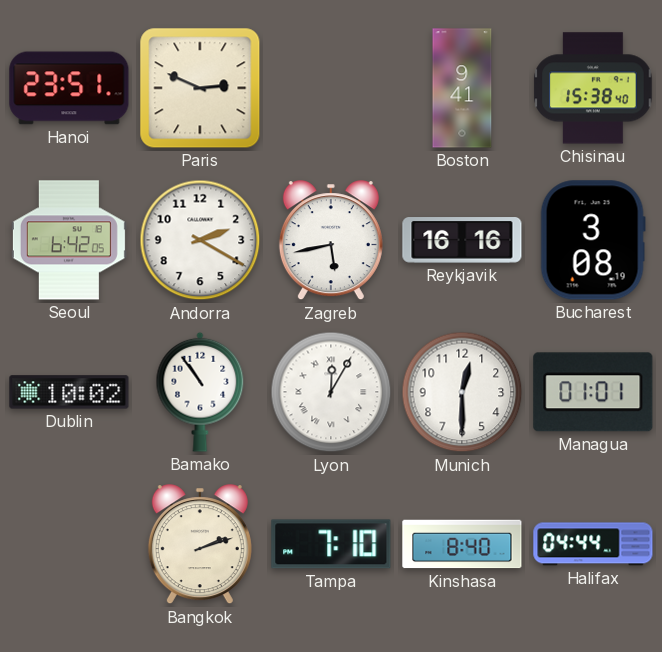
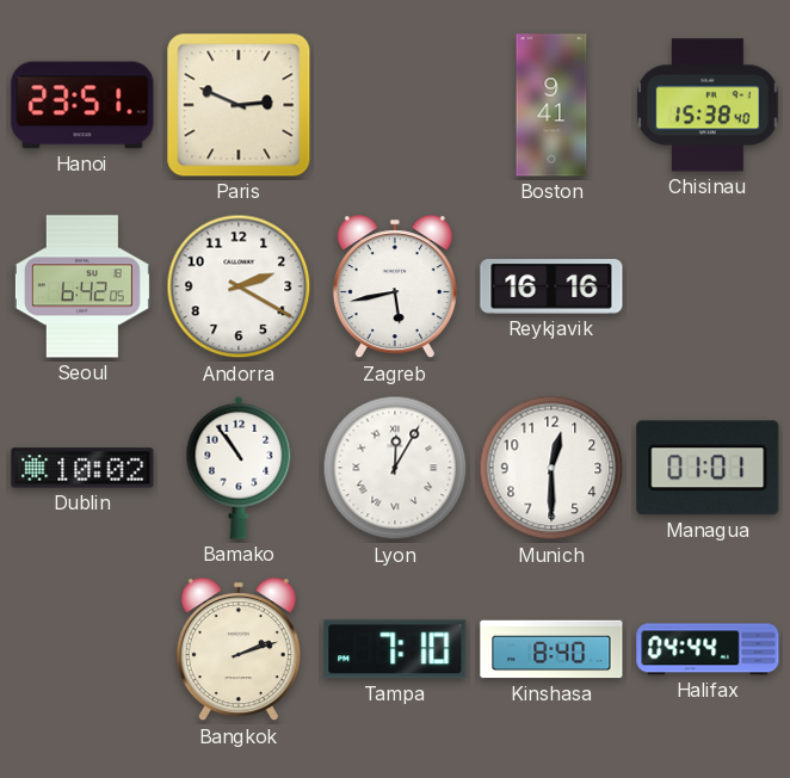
Bucharest: 3:08 -> none
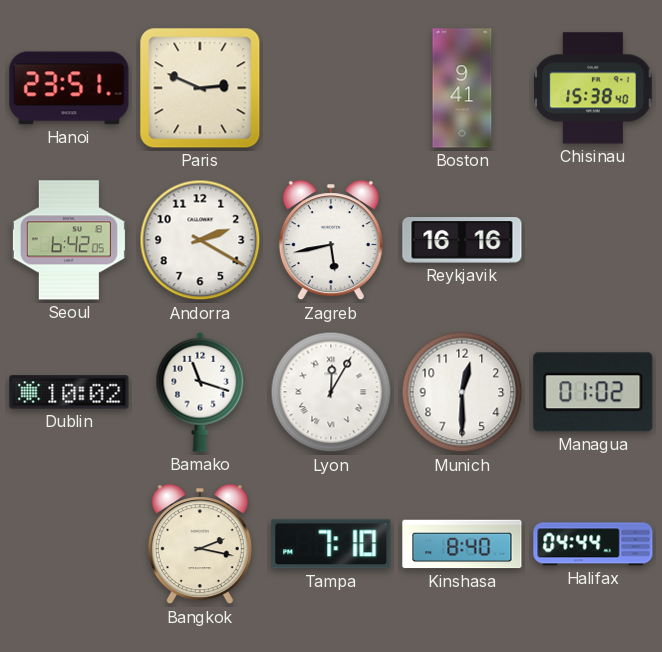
Bamako: 10:54 -> 11:18
Managua: 01:01 -> 01:02
Bangkok: 2:12 -> 2:17
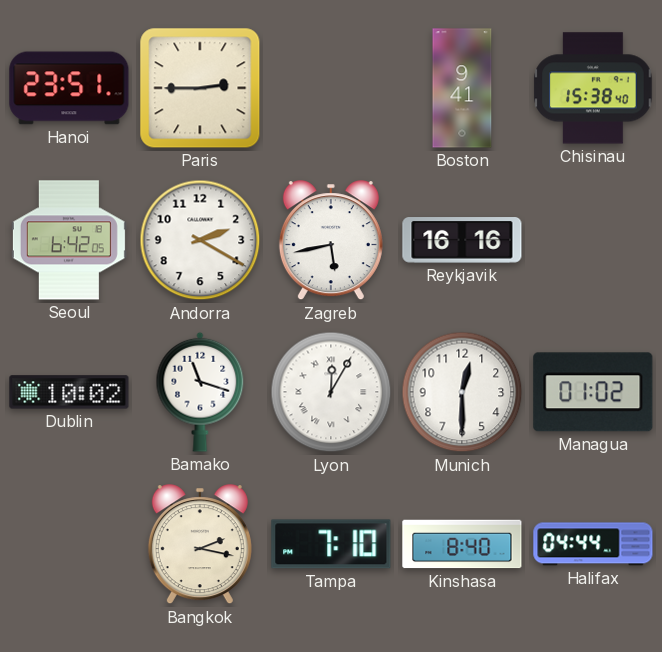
Paris: 2:49 -> 2:45
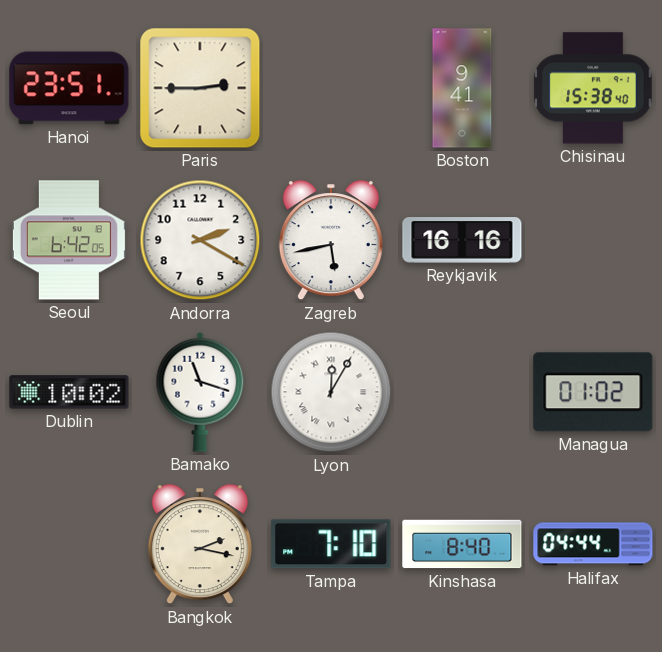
Munich: 12:30 -> none
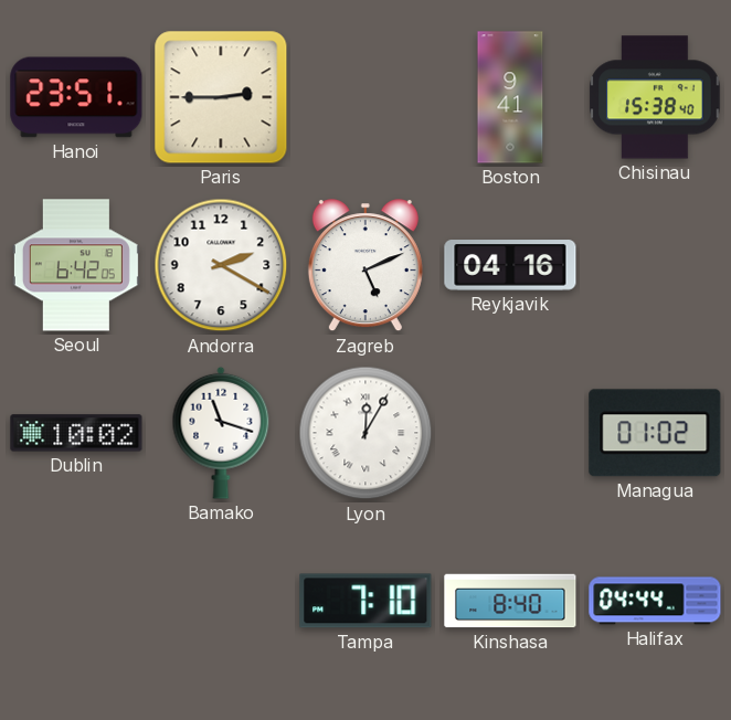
Zagreb: 5:43 -> 5:11
Reykjavik: 16:16 -> 04:16
Bangkok: 2:17 -> none
